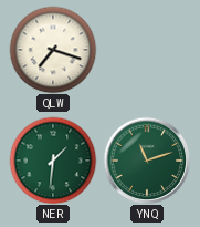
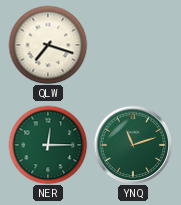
NER: 1:31 -> 12:15
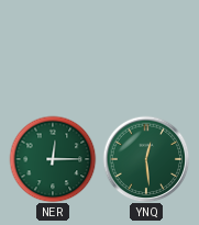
QLW: 7:18 -> none
YNQ: 11:12 -> 12:29
